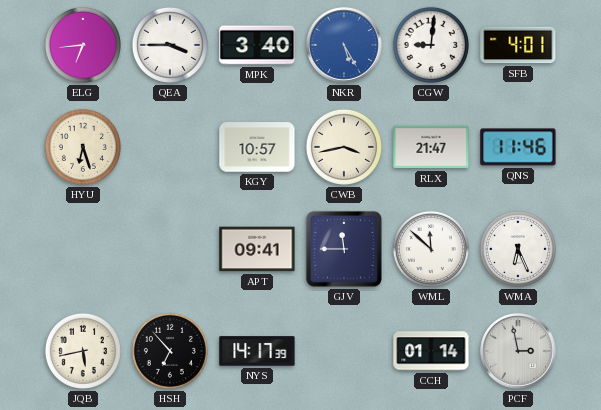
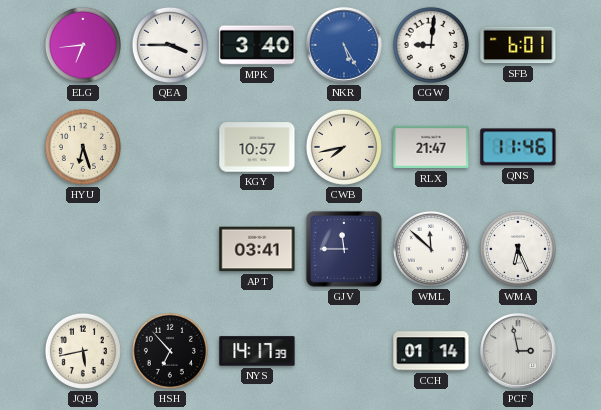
SFB: 4:01 -> 6:01
CWB: 3:43 -> 7:43
APT: 09:41 -> 03:41
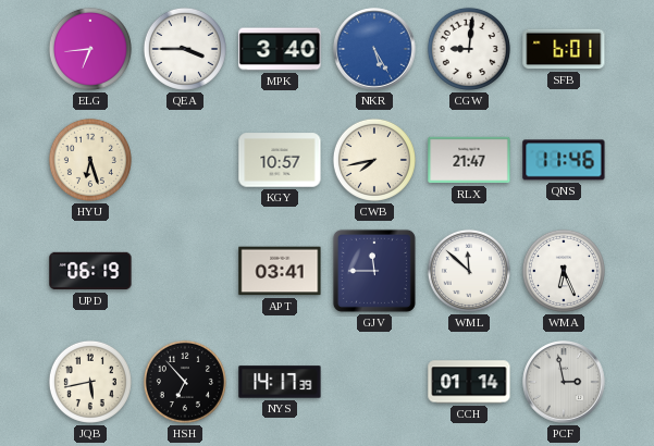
UPD: none -> 06:19
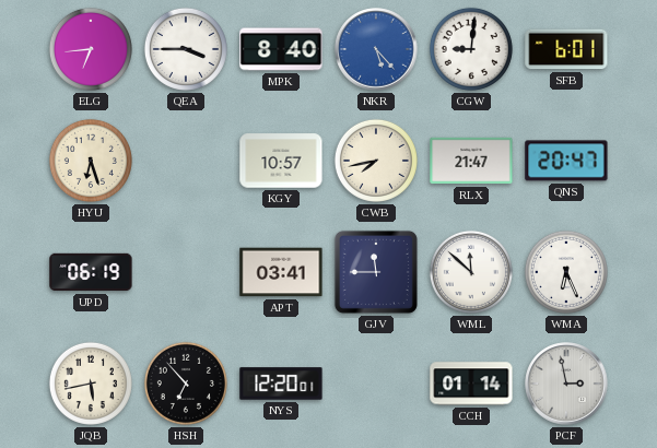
MPK: 3:40 -> 8:40
NKR: 5:25 -> 5:23
QNS: 11:46 -> 20:47
NYS: 14:17 -> 12:20
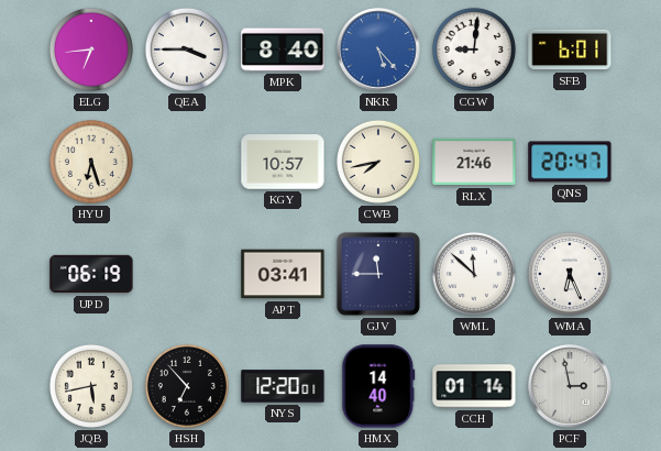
RLX: 21:47 -> 21:46
HMX: none -> 14:40
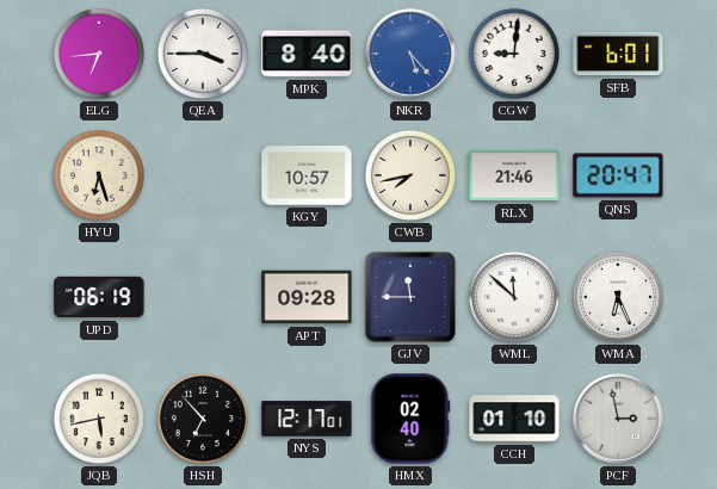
APT: 03:41 -> 09:28
NYS: 12:20 -> 12:17
HMX: 14:40 -> 02:40
CCH: 01:14 -> 01:10
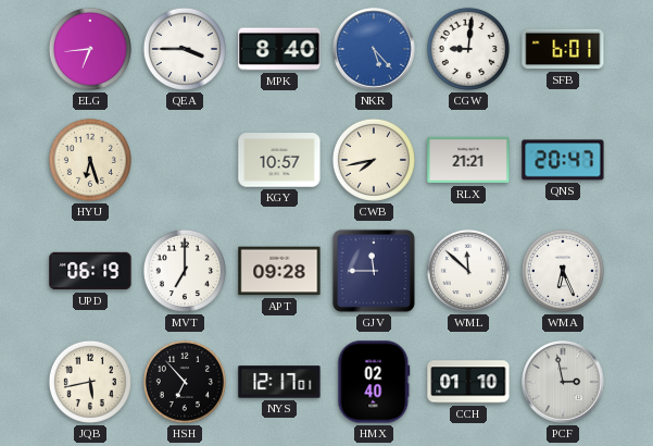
RLX: 21:46 -> 21:21
MVT: none -> 7:00
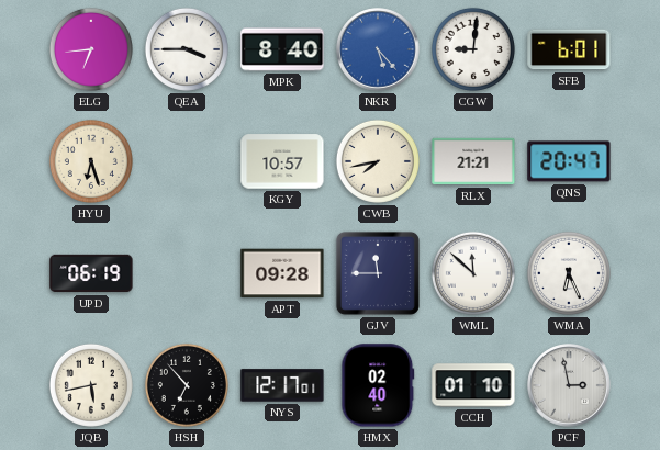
MVT: 7:00 -> none
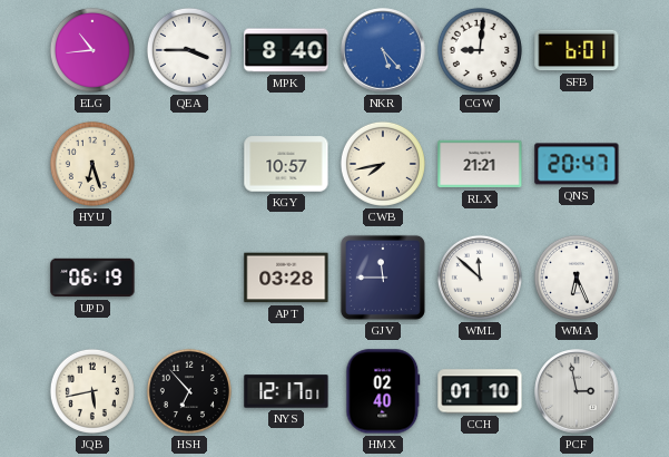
ELG: 6:44 -> 10:44
APT: 09:28 -> 03:28
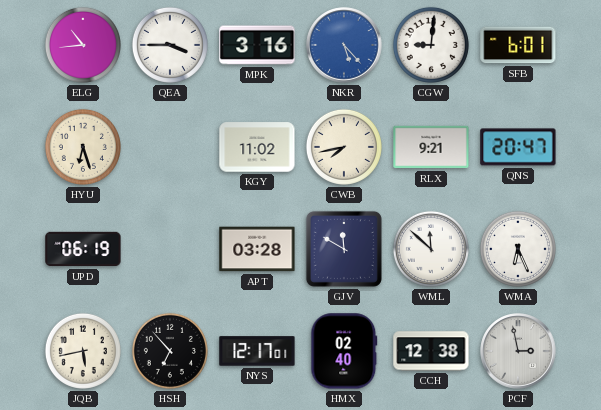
MPK: 8:40 -> 3:16
KGY: 10:57 -> 11:02
RLX: 21:21 -> 9:21
GJV: 11:45 -> 11:50
CCH: 01:10 -> 12:38
